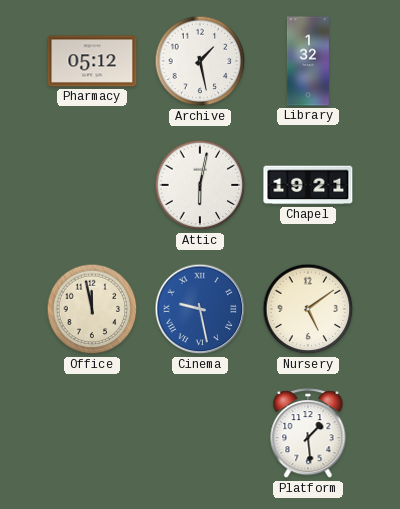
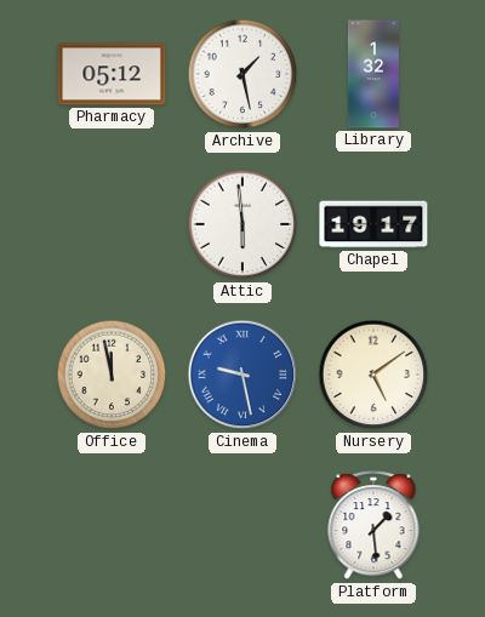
Attic: 6:02 -> 5:59
Chapel: 19:21 -> 19:17
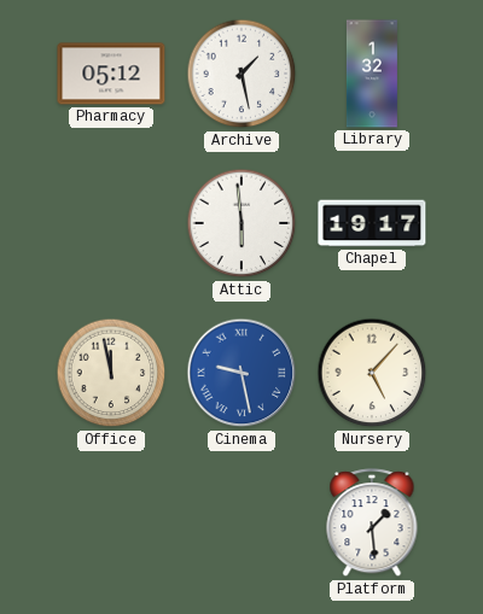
Nursery: 5:09 -> 5:07
